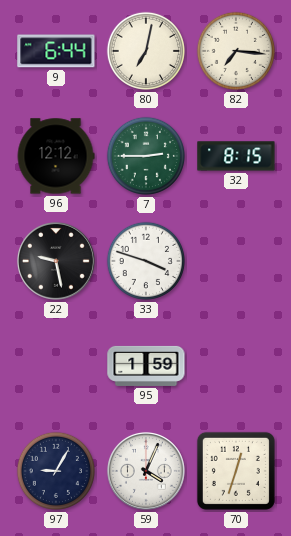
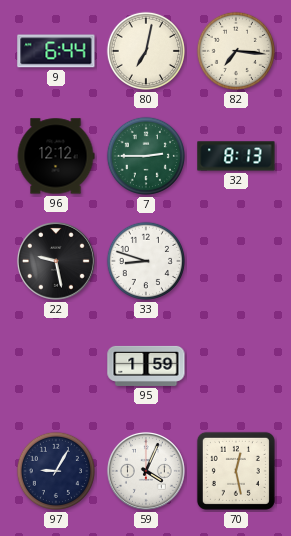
32: 8:15 -> 8:13
33: 3:48 -> 8:48
70: 12:33 -> 12:28
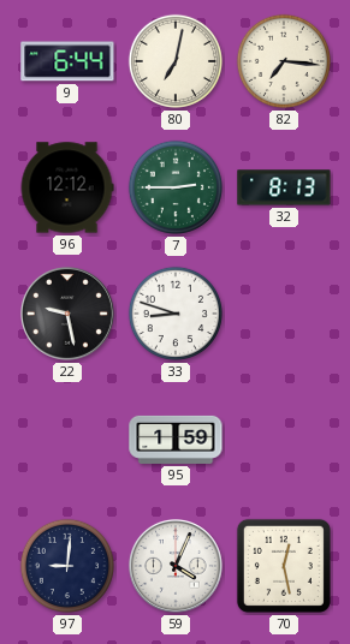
97: 9:05 -> 9:01
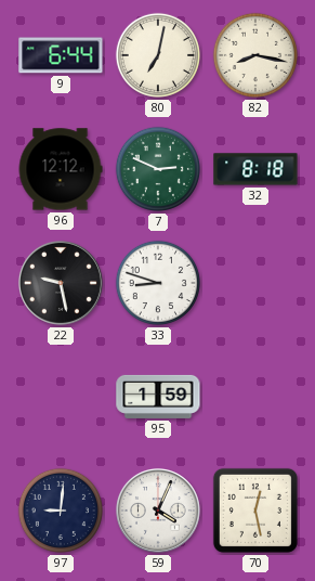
82: 7:16 -> 8:17
7: 2:45 -> 2:49
32: 8:13 -> 8:18
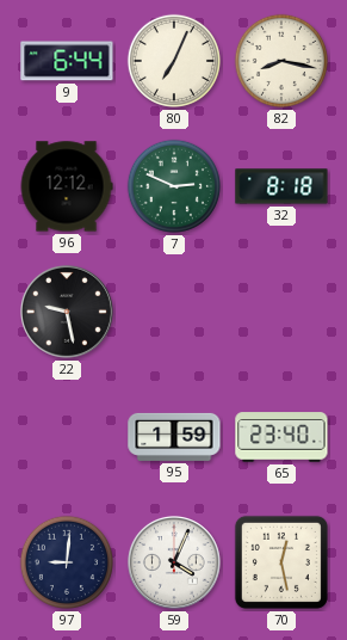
80: 7:02 -> 7:04
33: 8:48 -> none
65: none -> 23:40
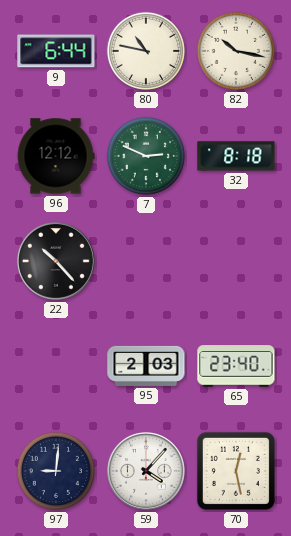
80: 7:04 -> 10:47
82: 8:17 -> 10:17
22: 9:28 -> 10:23
95: 1:59 -> 2:03
59: 4:04 -> 4:07
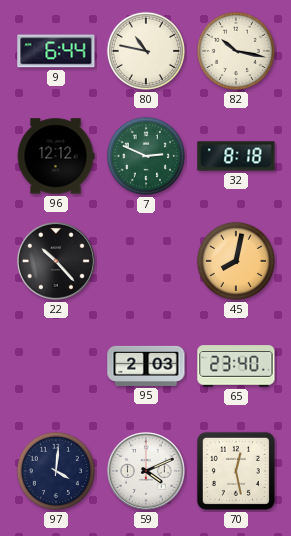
45: none -> 8:02
97: 9:01 -> 4:01
59: 4:07 -> 4:11
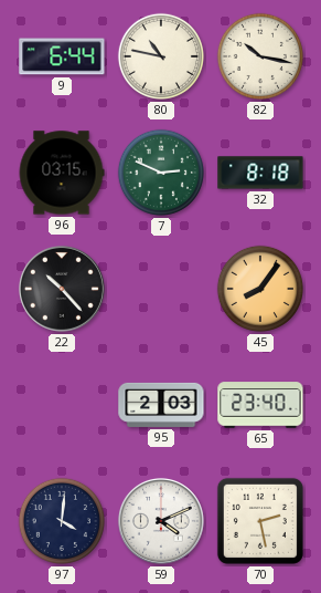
96: 12:12 -> 03:15
45: 8:02 -> 8:06
70: 12:28 -> 2:28
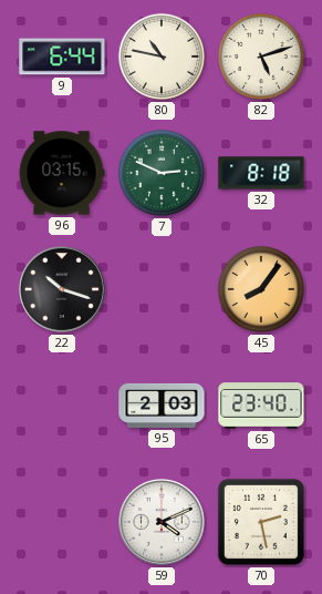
82: 10:17 -> 5:12
22: 10:23 -> 10:18
97: 4:01 -> none
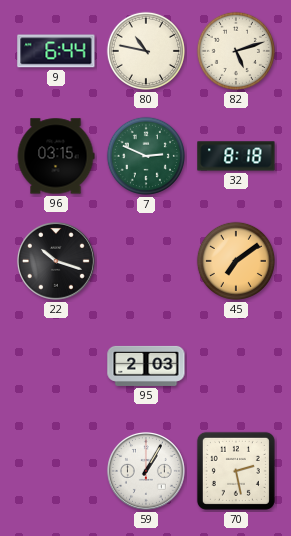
45: 8:06 -> 7:09
65: 23:40 -> none
59: 4:11 -> 1:05
